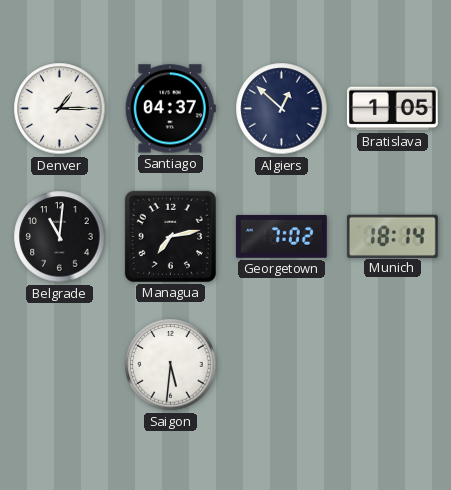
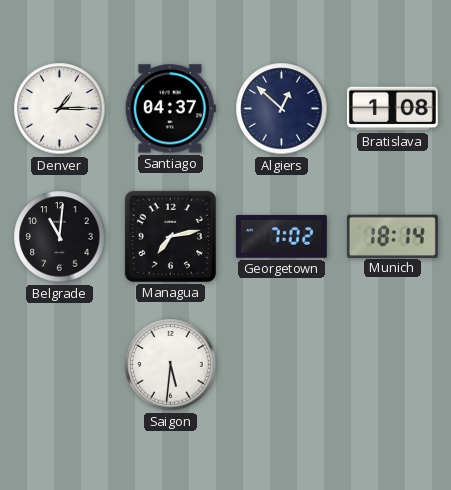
Bratislava: 1:05 -> 1:08
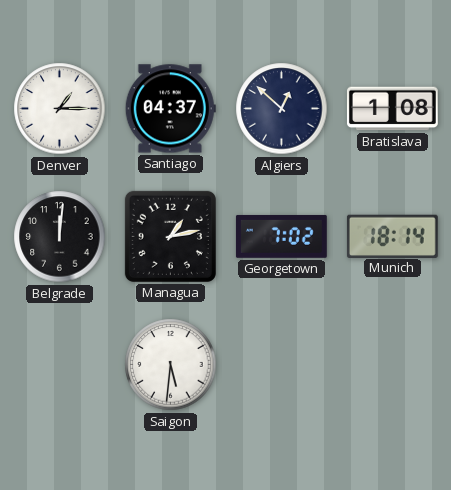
Belgrade: 11:01 -> 12:01
Managua: 7:13 -> 1:13
